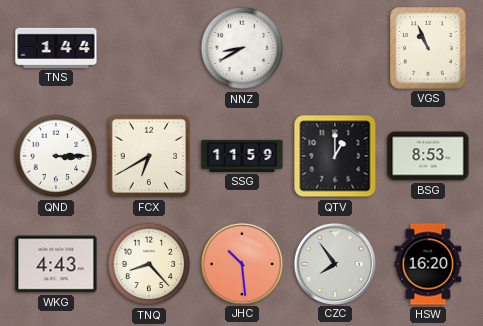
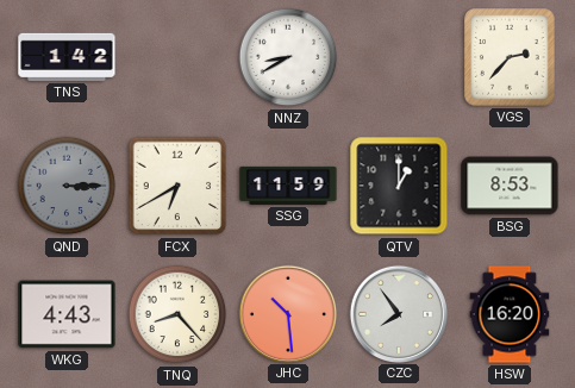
TNS: 1:44 -> 1:42
VGS: 10:56 -> 2:37
QND dial: white -> grey
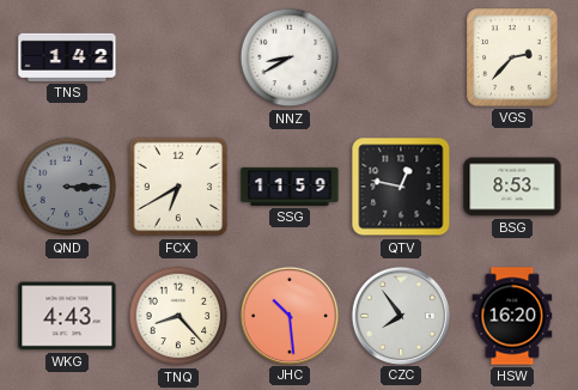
QTV: 1:00 -> 12:47
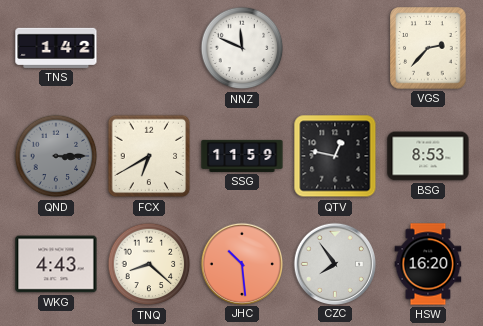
NNZ: 8:40 -> 11:49
TNQ: 8:23 -> 8:22
